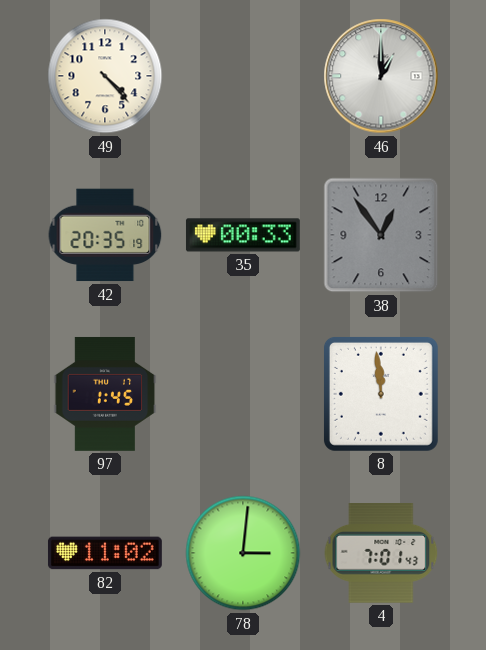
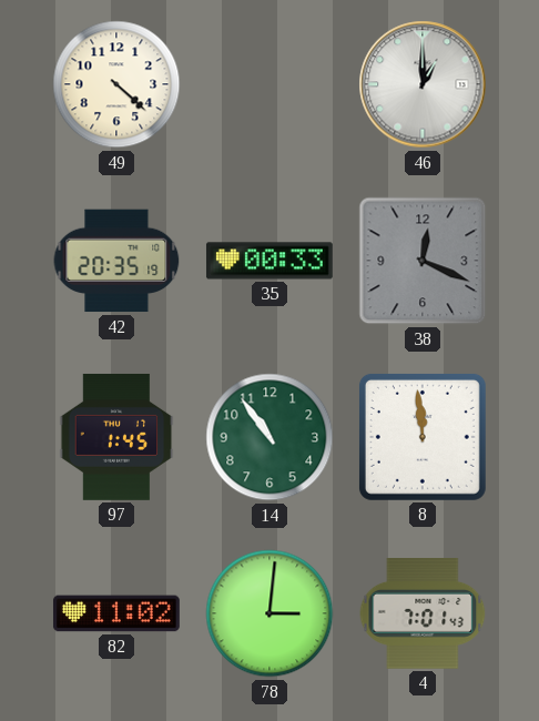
49: 4:23 -> 4:22
38: 12:54 -> 12:19
14: none -> 10:54
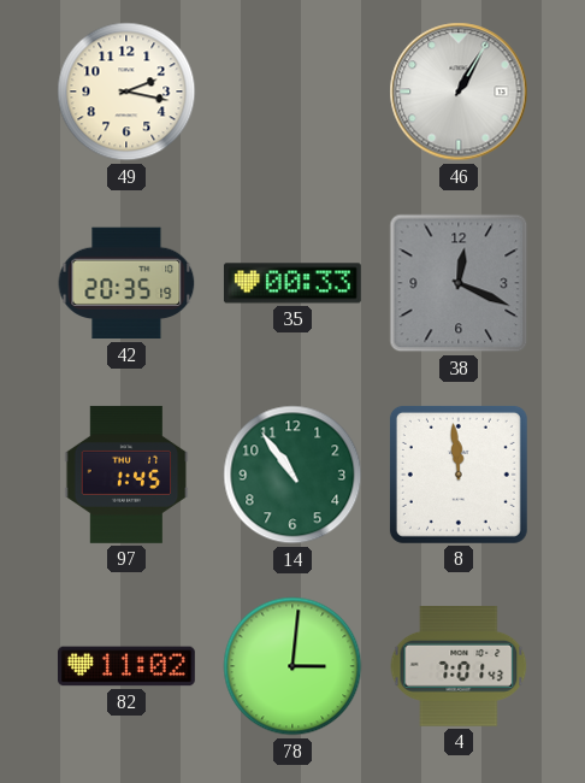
49: 4:22 -> 2:17
46: 1:00 -> 1:05
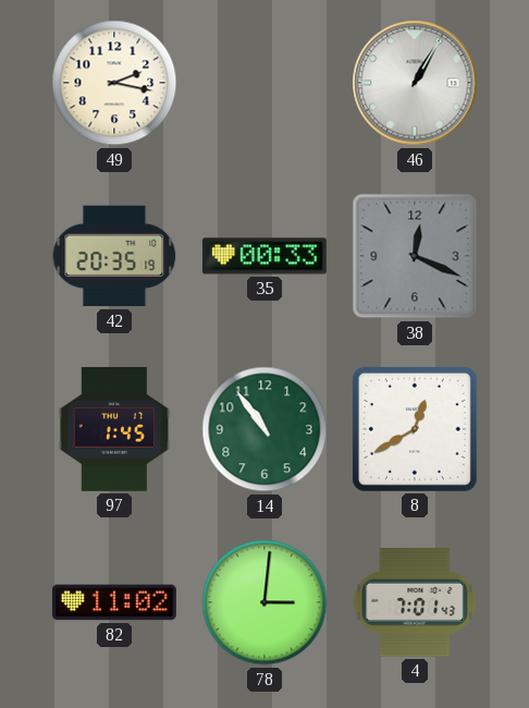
8: 11:59 -> 12:40
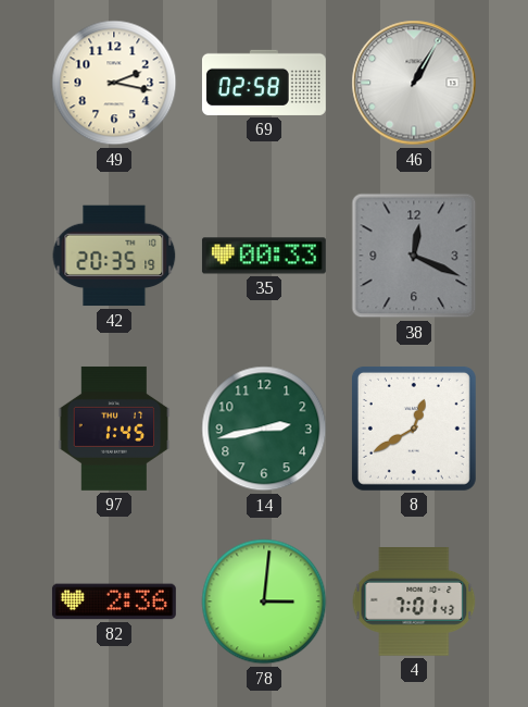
69: none -> 02:58
14: 10:54 -> 2:43
82: 11:02 -> 2:36
